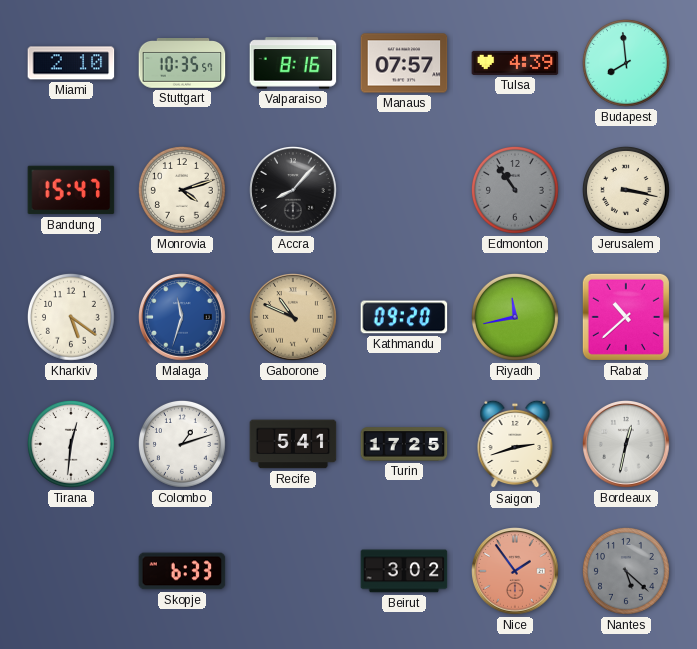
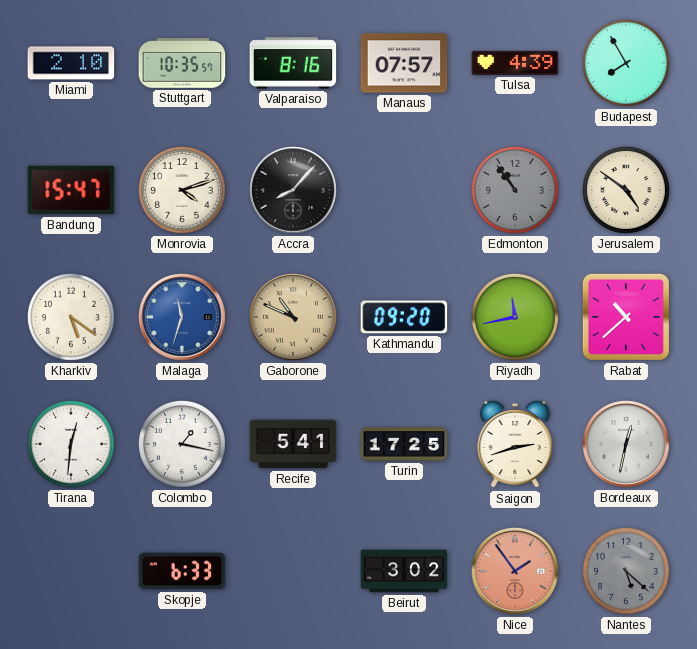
Budapest: 7:59 -> 7:55
Jerusalem: 3:17 -> 4:51
Colombo: 1:12 -> 1:17
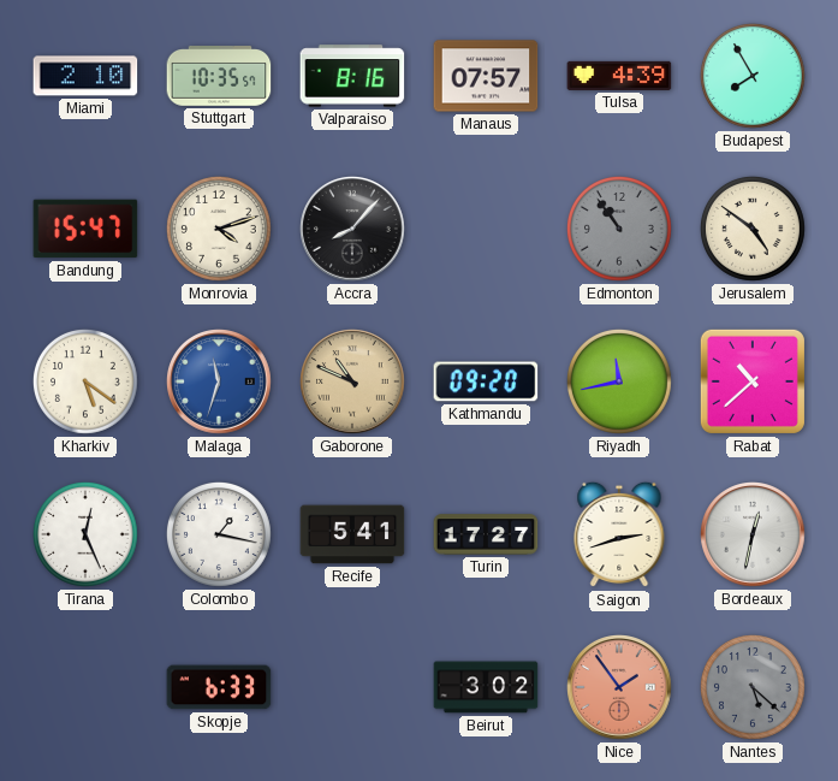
Tirana: 12:31 -> 12:26
Turin: 17:25 -> 17:27
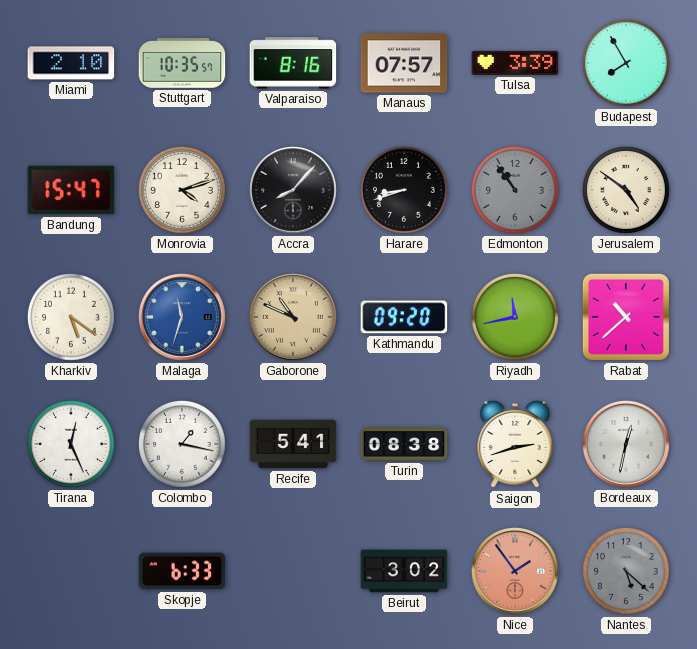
Tulsa: 4:39 -> 3:39
Harare: none -> 8:42
Turin: 17:27 -> 08:38
